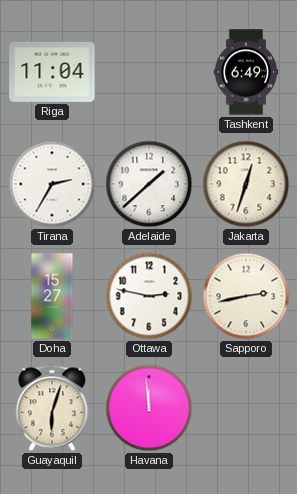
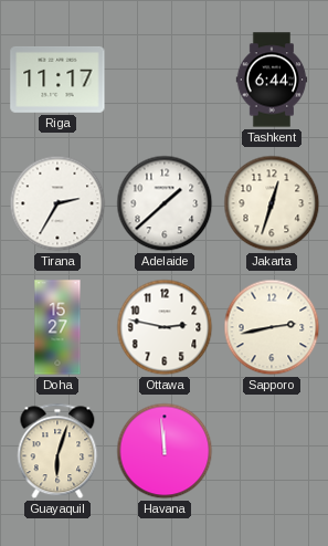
Riga: 11:04 -> 11:17
Tashkent: 6:49 -> 6:44
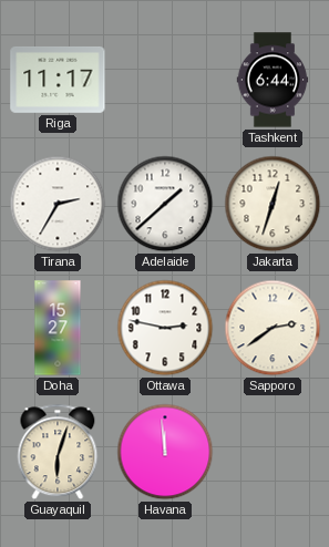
Sapporo: 2:43 -> 2:39
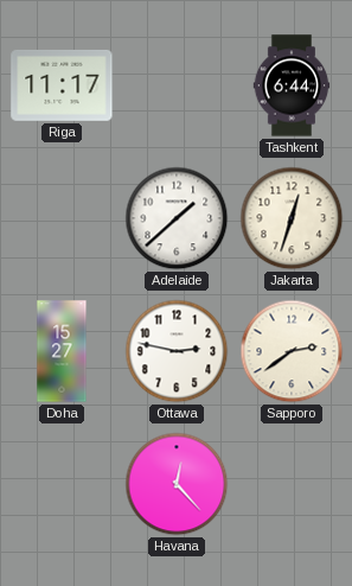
Tirana: 2:35 -> none
Guayaquil: 6:03 -> none
Havana: 11:59 -> 12:23
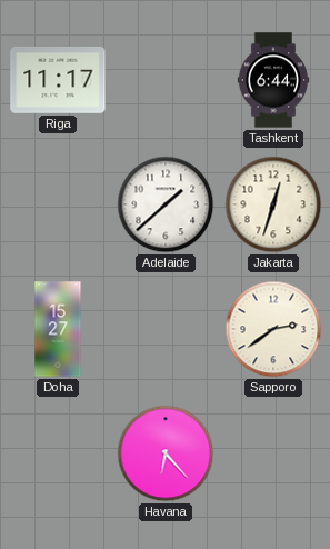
Ottawa: 2:47 -> none
Havana: 12:23 -> 6:23
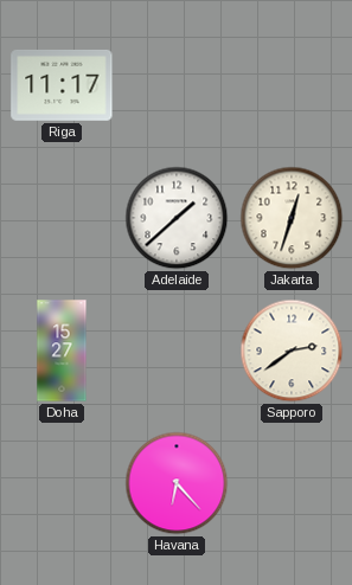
Tashkent: 6:44 -> none
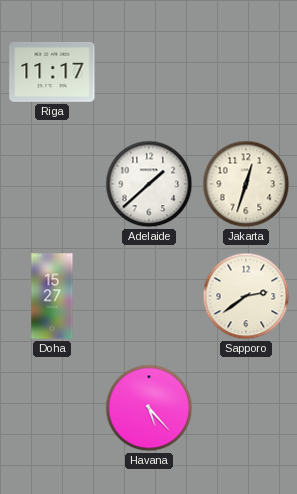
Havana: 6:23 -> 5:23
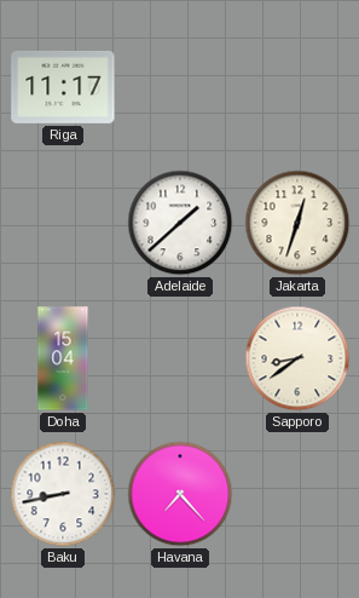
Doha: 15:27 -> 15:04
Sapporo: 2:39 -> 8:39
Baku: none -> 8:43
Havana: 5:23 -> 7:23
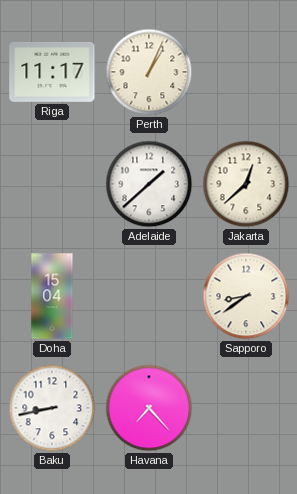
Perth: none -> 1:04
Jakarta: 12:33 -> 12:38
